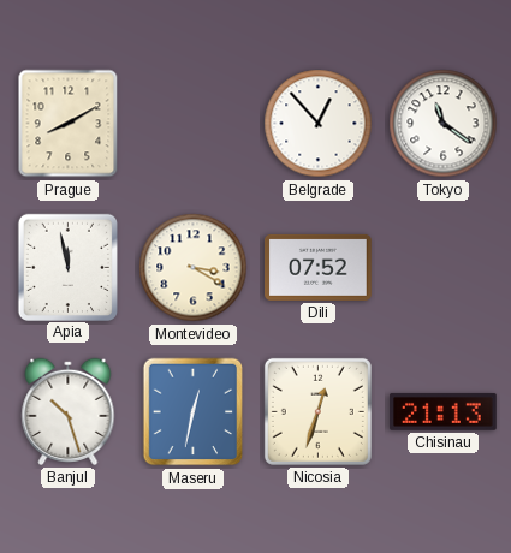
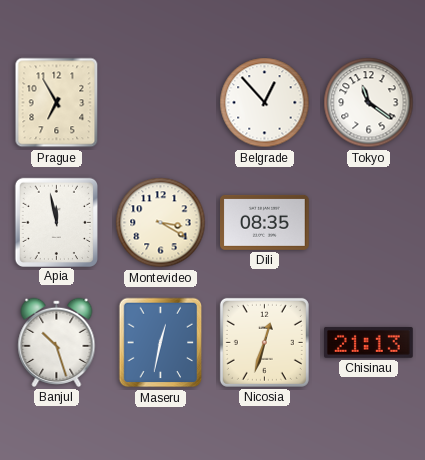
Prague: 8:10 -> 6:55
Dili: 07:52 -> 08:35
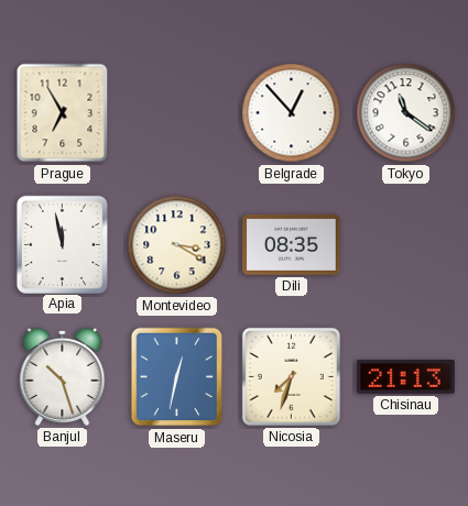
Nicosia: 12:33 -> 7:33
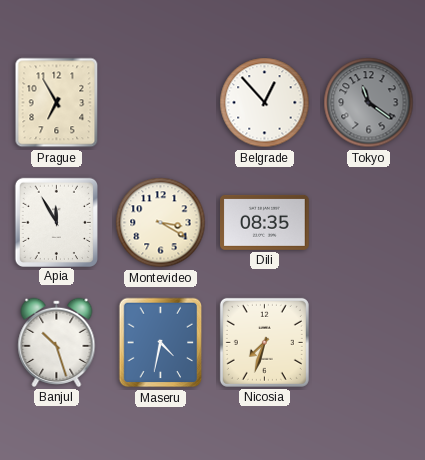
Tokyo dial: white -> grey
Apia: 11:58 -> 11:55
Maseru: 12:32 -> 4:32
Chisinau: 21:13 -> none
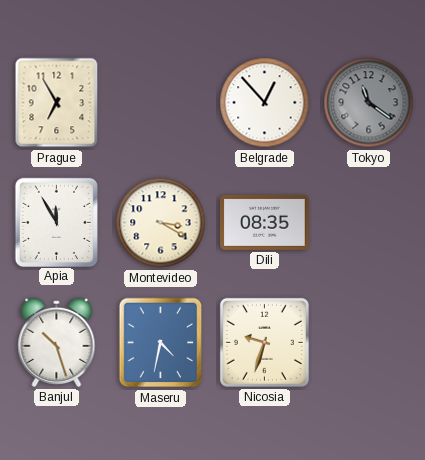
Nicosia: 7:33 -> 9:33
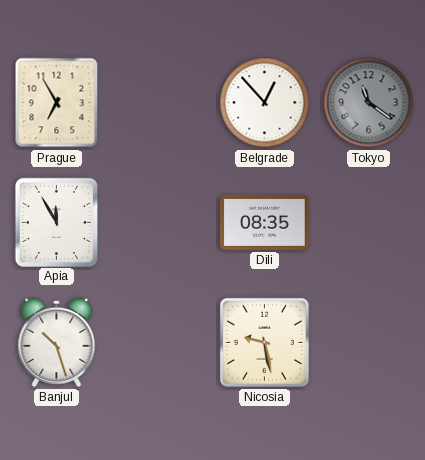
Montevideo: 3:20 -> none
Maseru: 4:32 -> none
Nicosia: 9:33 -> 9:28
